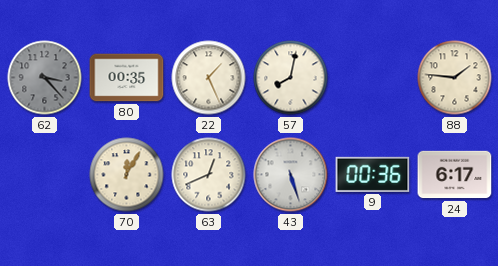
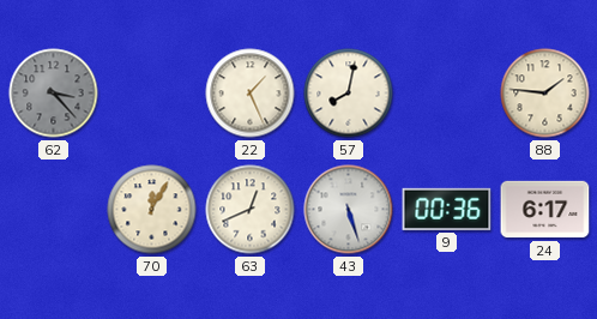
80: 00:35 -> none
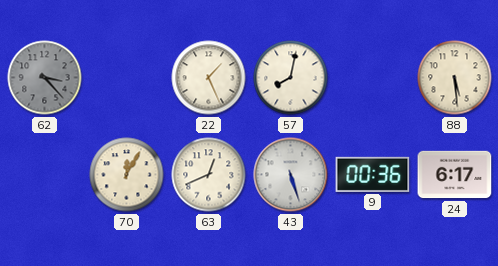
88: 1:46 -> 5:29
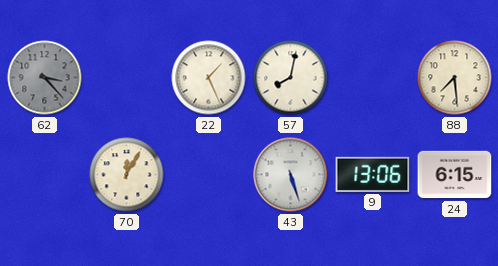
88: 5:29 -> 7:29
63: 12:41 -> none
9: 00:36 -> 13:06
24: 6:17 -> 6:15
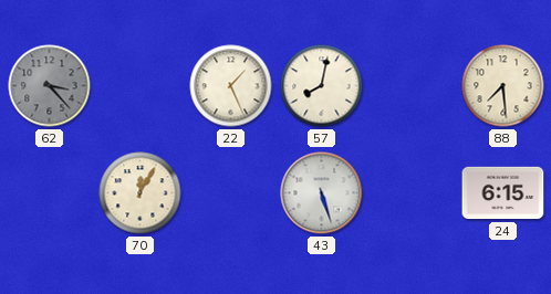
9: 13:06 -> none
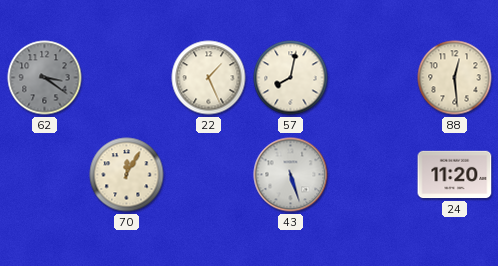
62: 3:23 -> 3:21
88: 7:29 -> 12:29
24: 6:15 -> 11:20
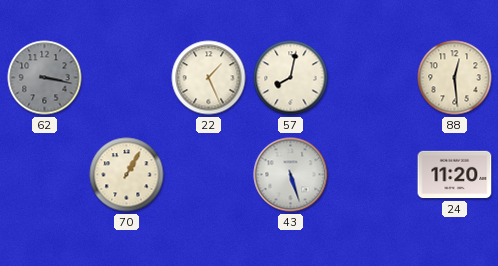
62: 3:21 -> 3:17
70: 12:05 -> 1:05
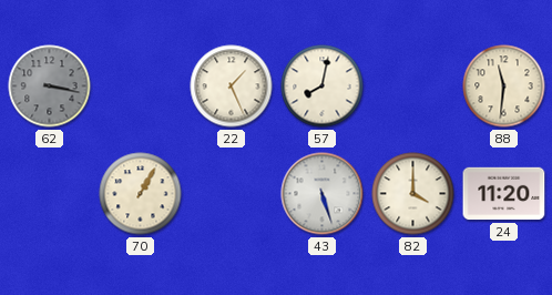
88: 12:29 -> 11:31
82: none -> 4:00
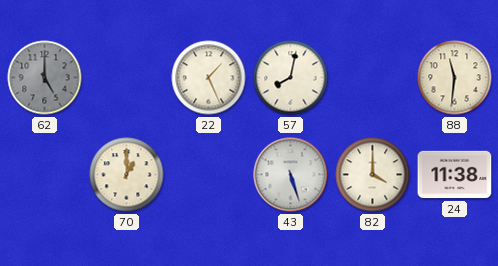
62: 3:17 -> 5:00
70: 1:05 -> 1:00
24: 11:20 -> 11:38
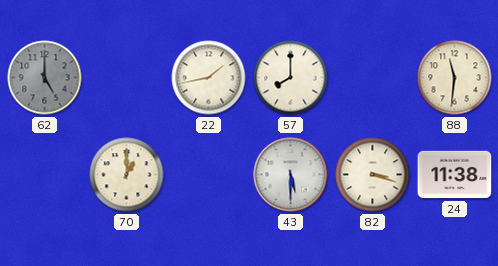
22: 1:26 -> 1:43
57: 8:02 -> 8:00
43: 5:27 -> 5:30
82: 4:00 -> 3:18
